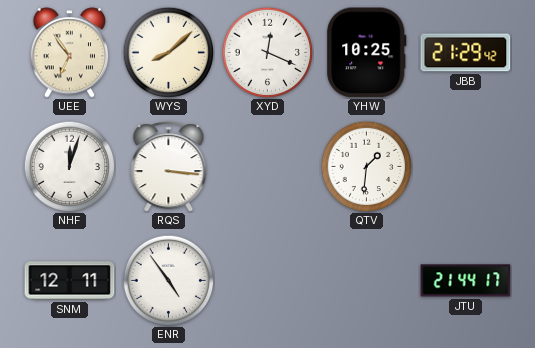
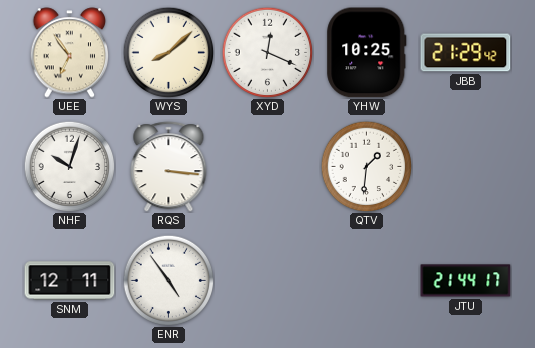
NHF: 12:03 -> 10:03
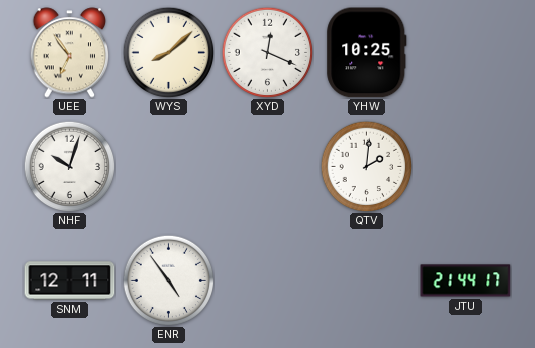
JBB: 21:29 -> none
RQS: 3:16 -> none
QTV: 1:31 -> 2:01
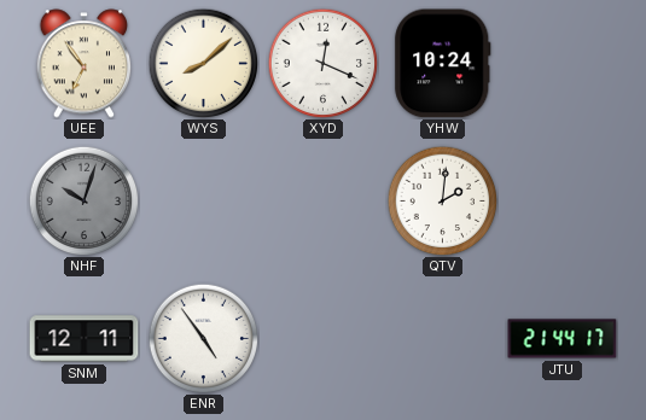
YHW: 10:25 -> 10:24
NHF dial: white -> grey
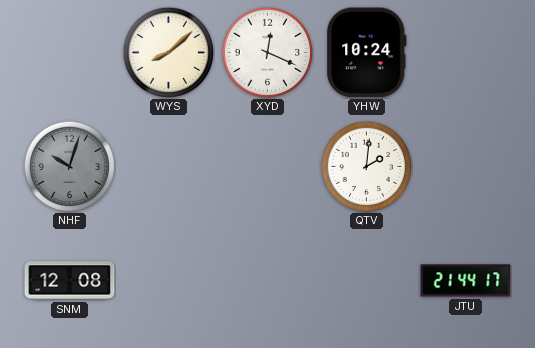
UEE: 6:54 -> none
SNM: 12:11 -> 12:08
ENR: 4:54 -> none
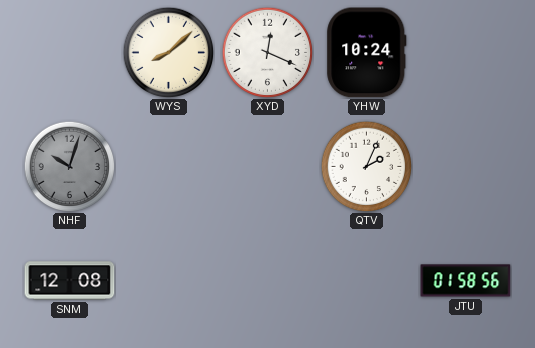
QTV: 2:01 -> 2:04
JTU: 21:44 -> 01:58
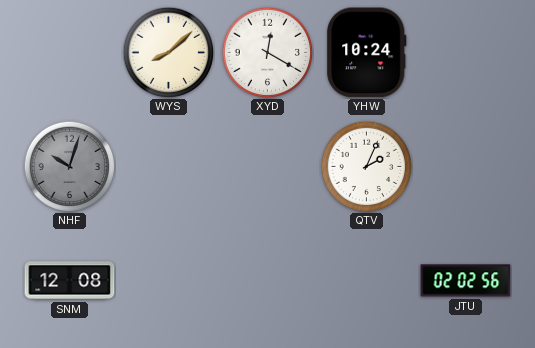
XYD: 12:19 -> 12:20
JTU: 01:58 -> 02:02
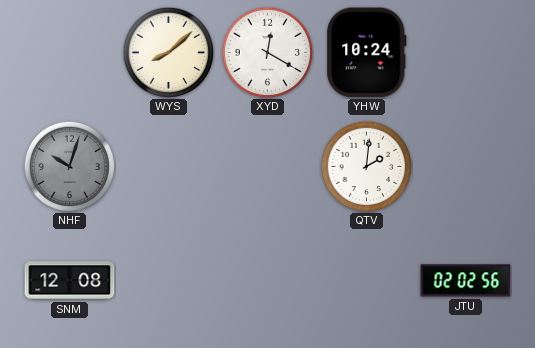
QTV: 2:04 -> 2:01
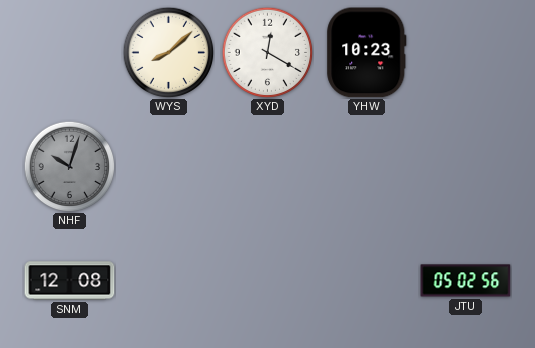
YHW: 10:24 -> 10:23
QTV: 2:01 -> none
JTU: 02:02 -> 05:02
